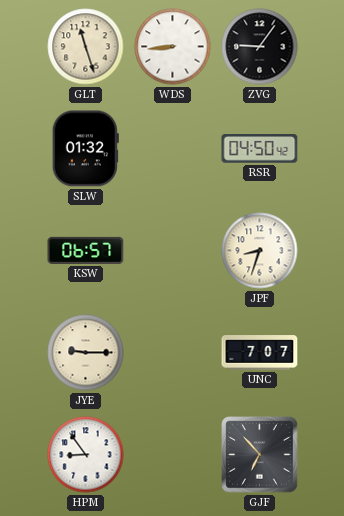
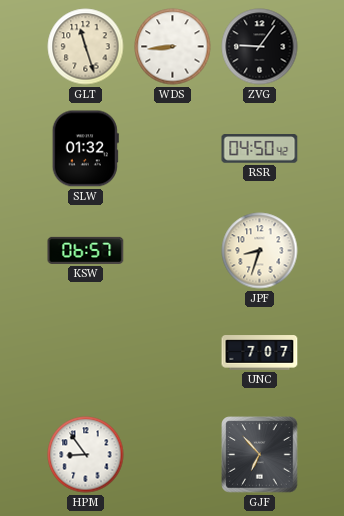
JYE: 9:15 -> none
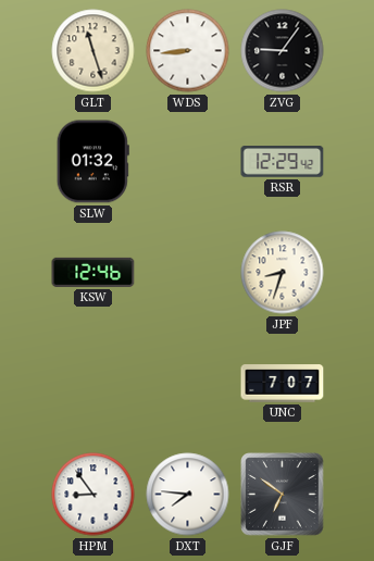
RSR: 04:50 -> 12:29
KSW: 06:57 -> 12:46
DXT: none -> 7:46
GJF: 6:53 -> 6:51
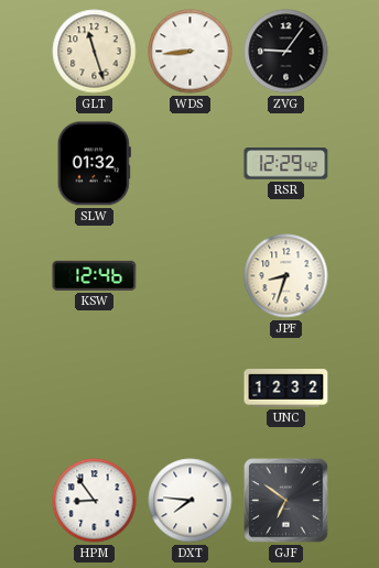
UNC: 7:07 -> 12:32
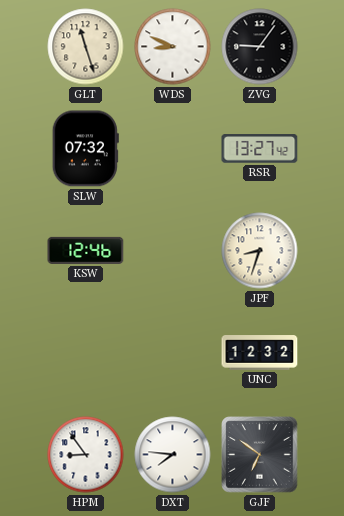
WDS: 8:44 -> 8:49
SLW: 01:32 -> 07:32
RSR: 12:29 -> 13:27
